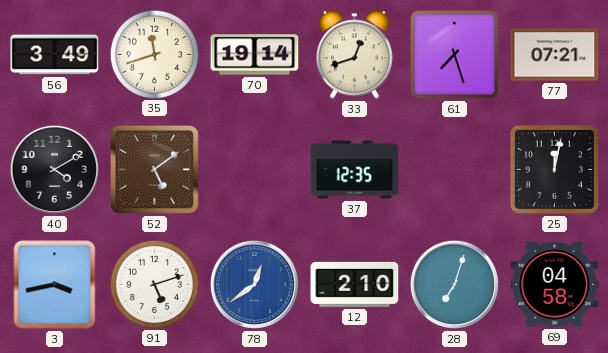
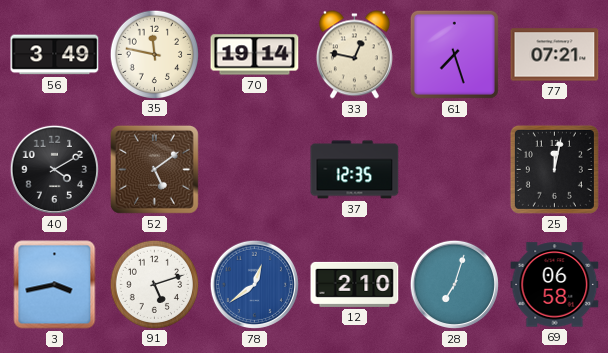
35: 11:42 -> 11:47
33: 12:42 -> 12:47
69: 04:58 -> 06:58
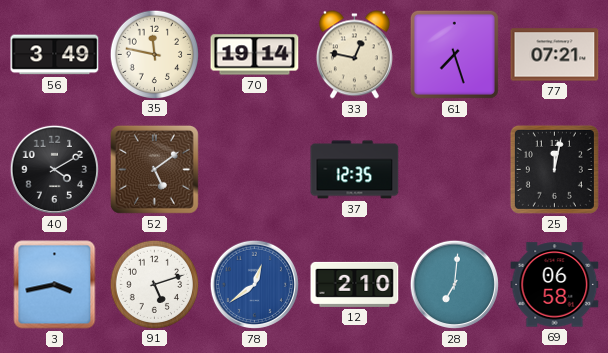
28: 7:03 -> 7:01
